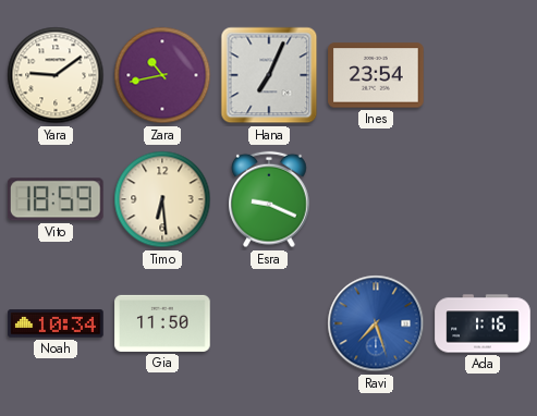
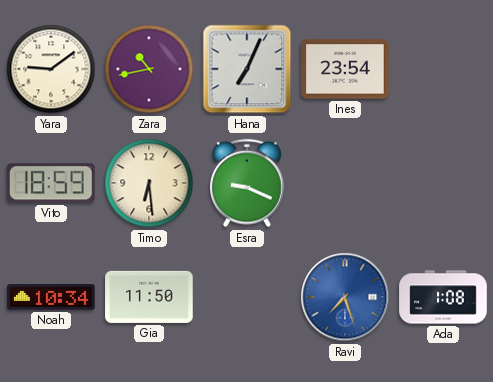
Ada: 1:16 -> 1:08
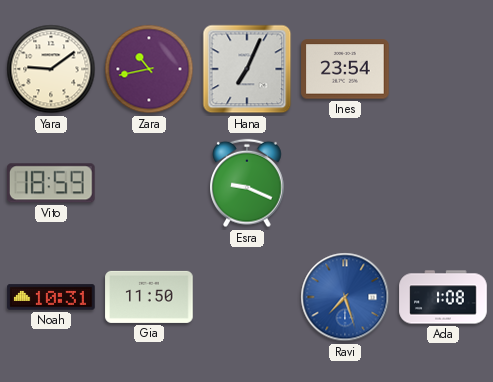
Timo: 6:29 -> none
Noah: 10:34 -> 10:31
